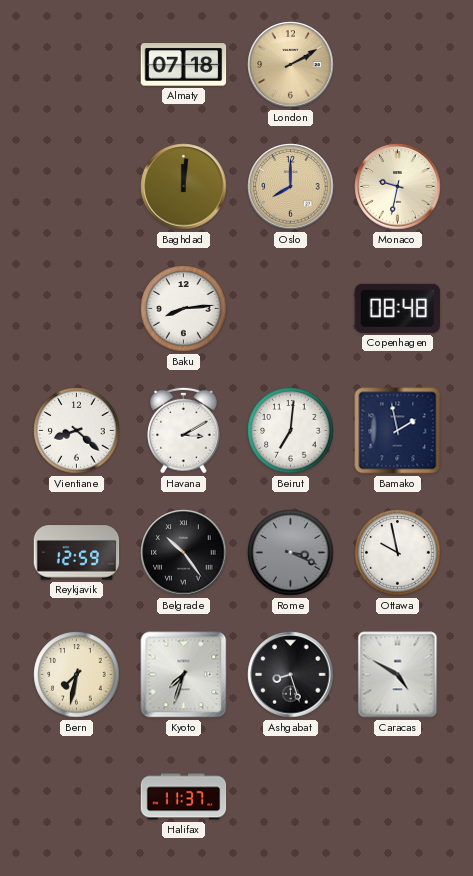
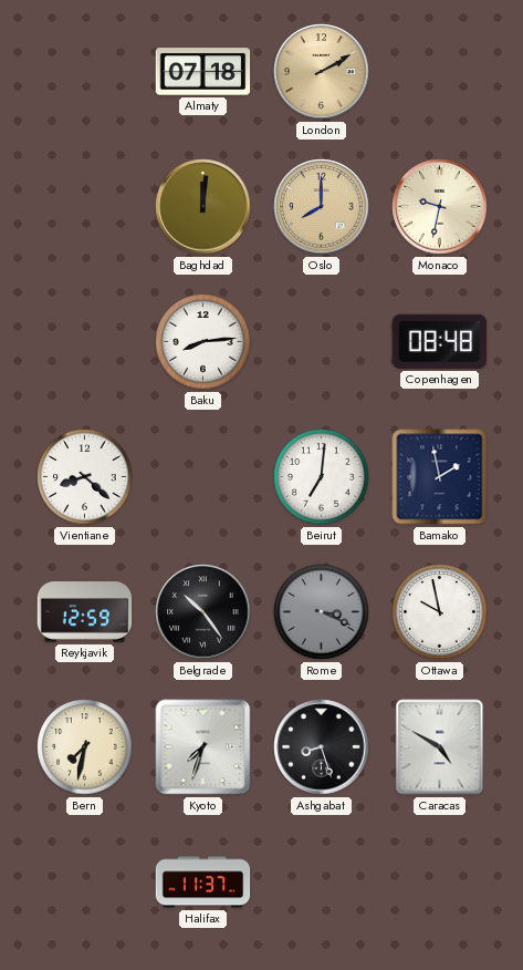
Havana: 3:10 -> none
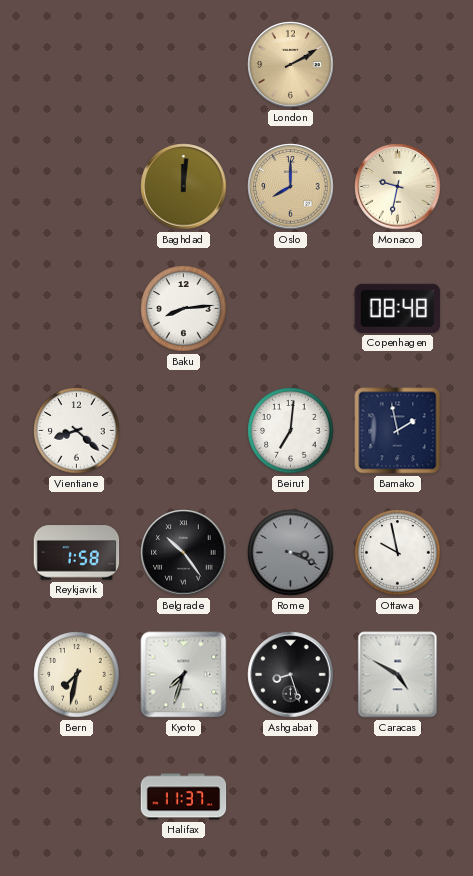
Almaty: 07:18 -> none
Reykjavik: 12:59 -> 1:58
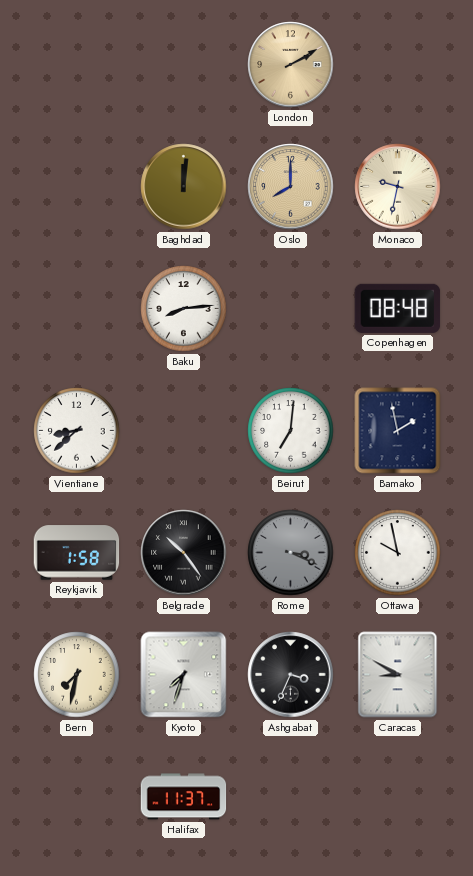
Vientiane: 8:22 -> 8:38
Ashgabat: 8:27 -> 3:34
Caracas: 4:50 -> 8:50
